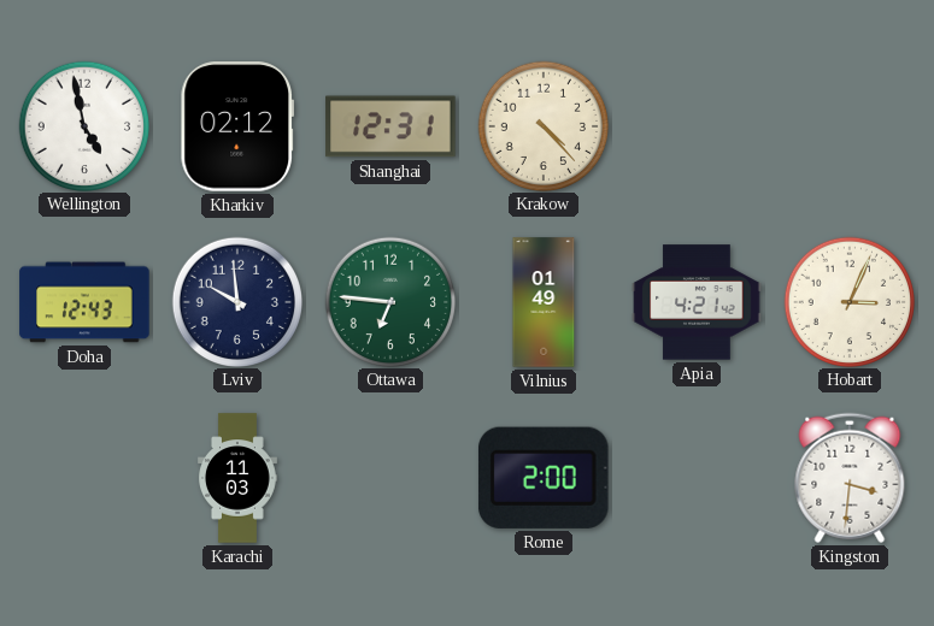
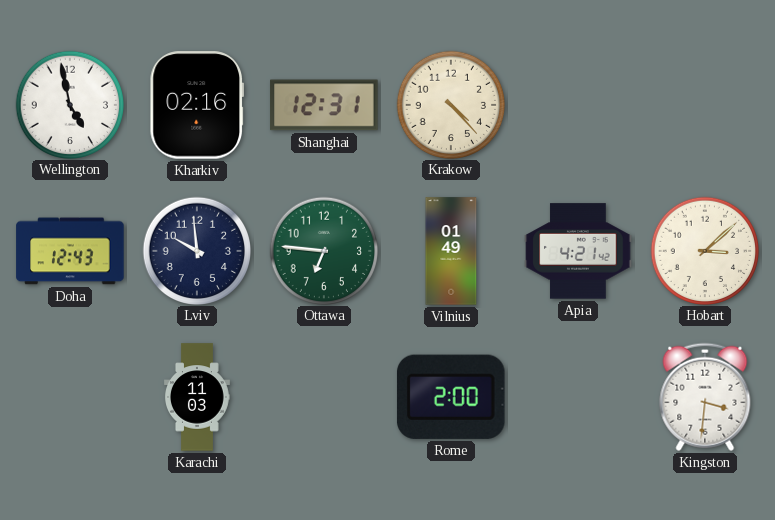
Kharkiv: 02:12 -> 02:16
Hobart: 3:04 -> 3:08
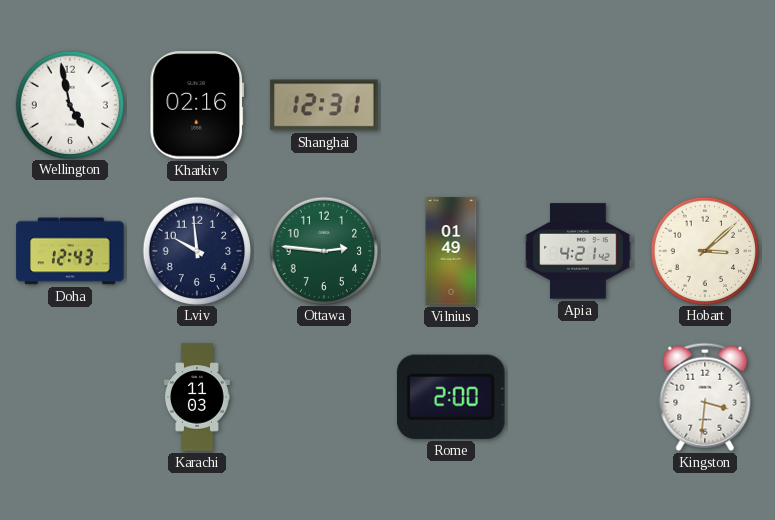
Krakow: 4:23 -> none
Ottawa: 6:46 -> 2:46
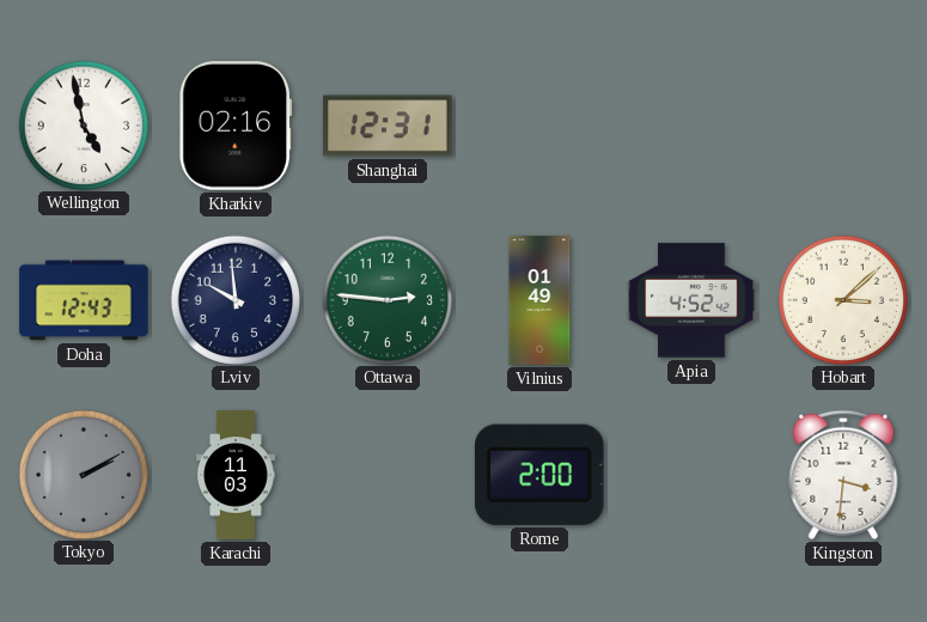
Apia: 4:21 -> 4:52
Tokyo: none -> 2:10
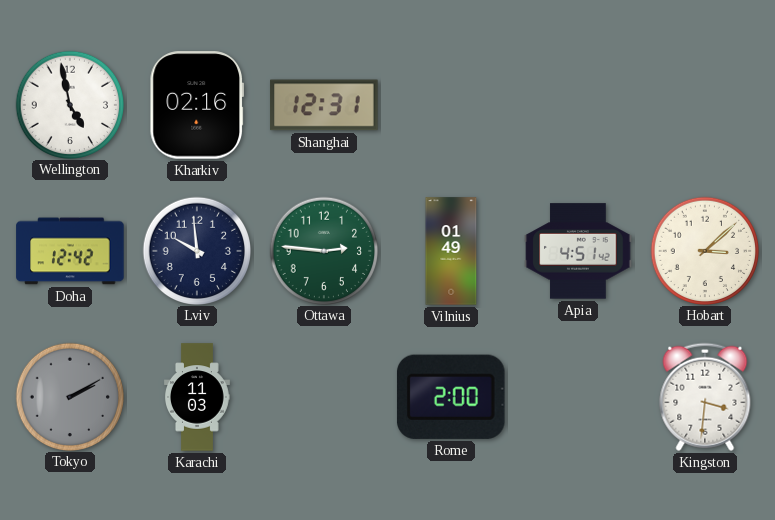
Doha: 12:43 -> 12:42
Apia: 4:52 -> 4:51
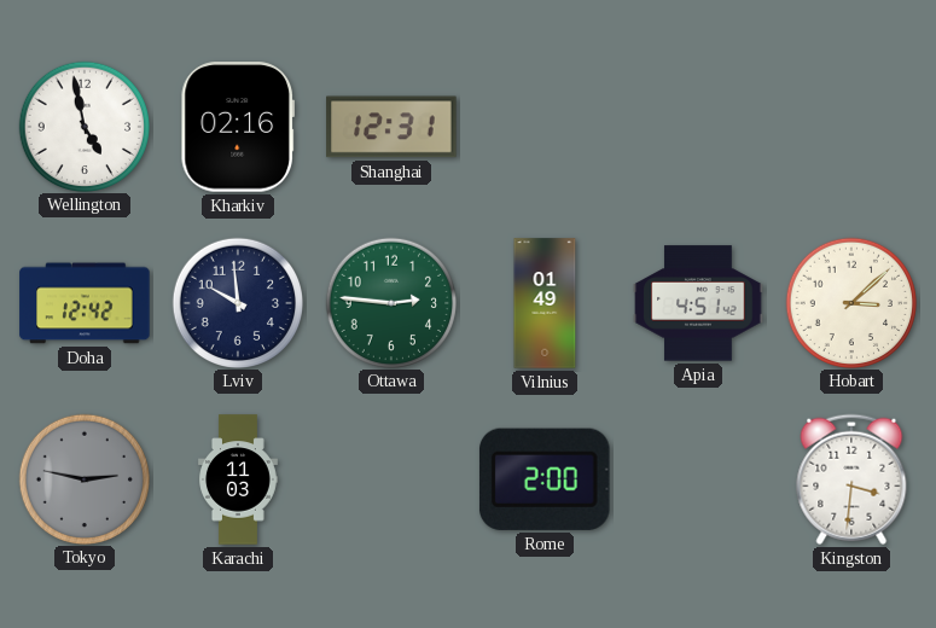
Tokyo: 2:10 -> 2:47
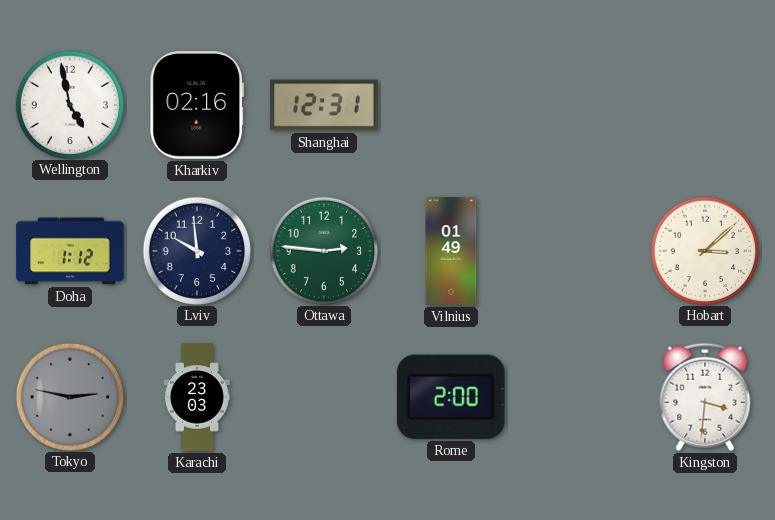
Doha: 12:42 -> 1:12
Apia: 4:51 -> none
Karachi: 11:03 -> 23:03
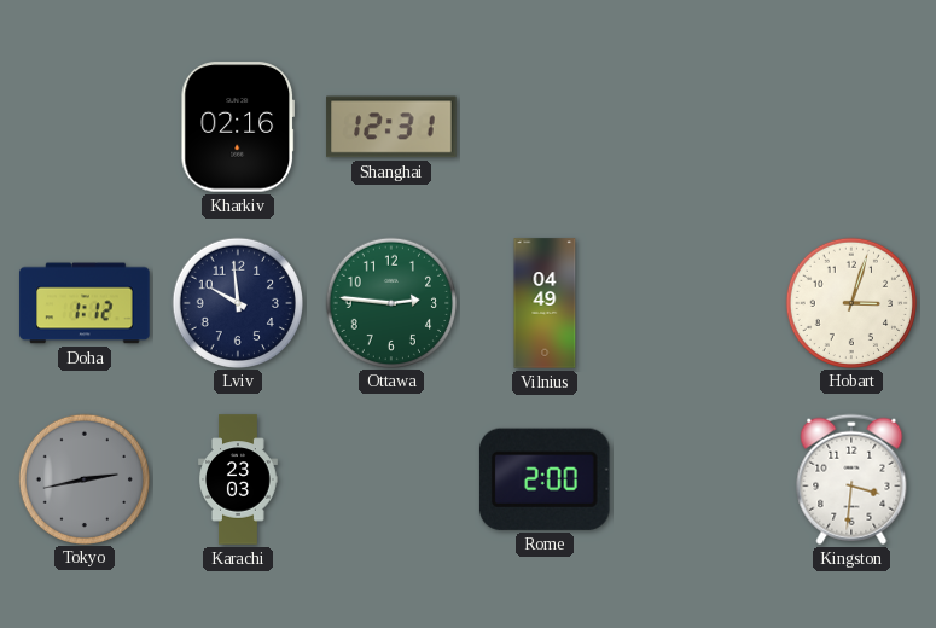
Wellington: 4:58 -> none
Vilnius: 01:49 -> 04:49
Hobart: 3:08 -> 3:03
Tokyo: 2:47 -> 2:43
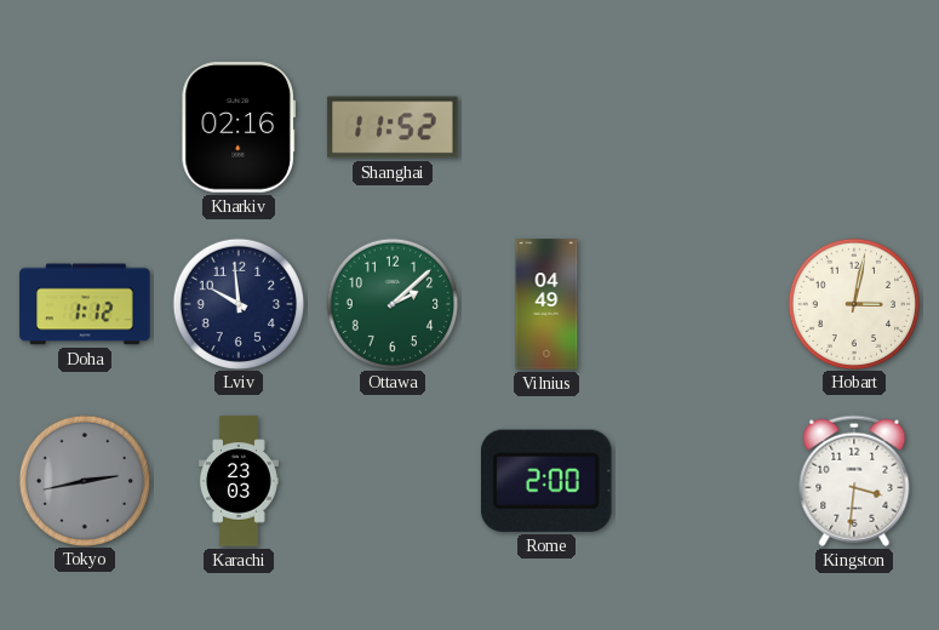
Shanghai: 12:31 -> 11:52
Ottawa: 2:46 -> 2:08
Hobart: 3:03 -> 3:02
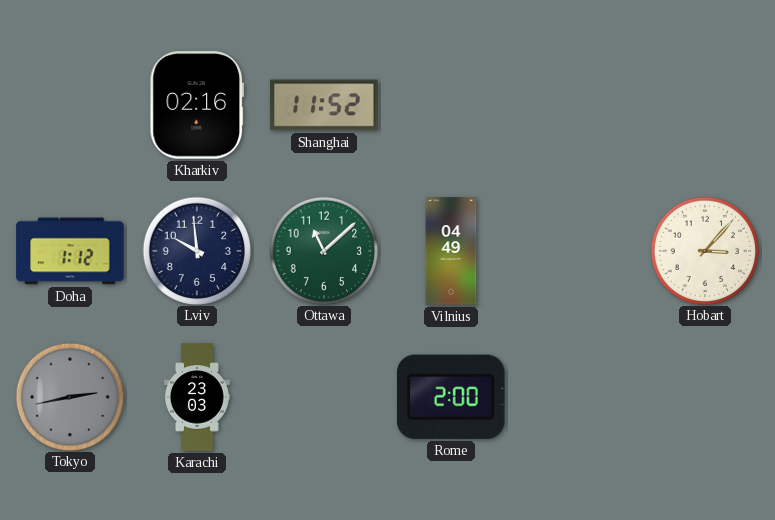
Ottawa: 2:08 -> 11:08
Hobart: 3:02 -> 3:07
Kingston: 3:31 -> none
